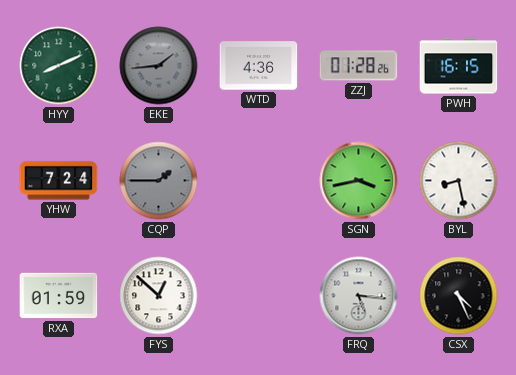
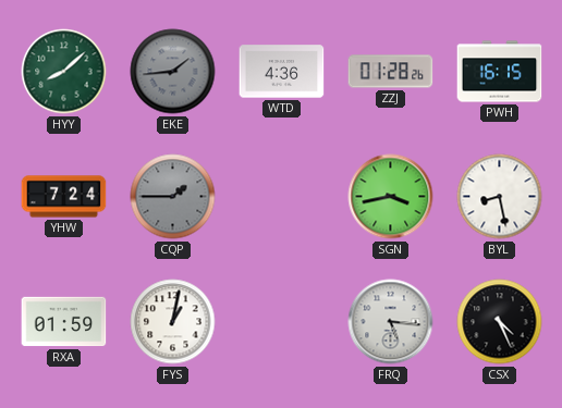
HYY: 8:11 -> 8:08
FYS: 12:52 -> 1:02
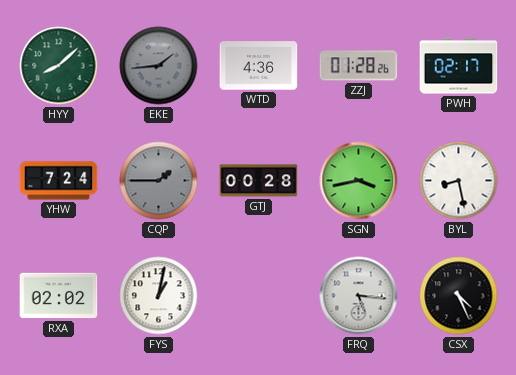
PWH: 16:15 -> 02:17
GTJ: none -> 00:28
RXA: 01:59 -> 02:02
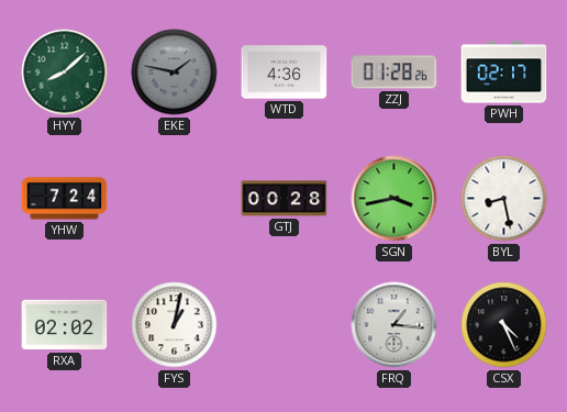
EKE: 1:44 -> 1:47
CQP: 1:45 -> none
FRQ: 5:16 -> 1:16
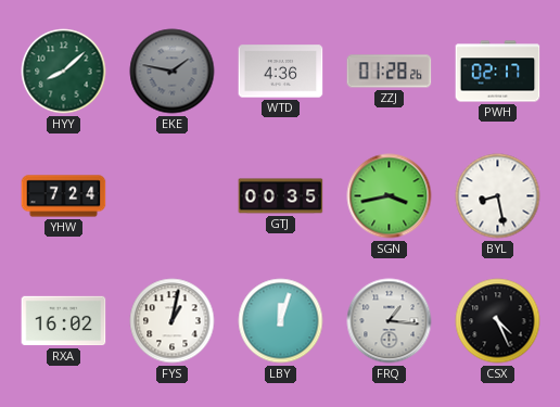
GTJ: 00:28 -> 00:35
RXA: 02:02 -> 16:02
LBY: none -> 12:03
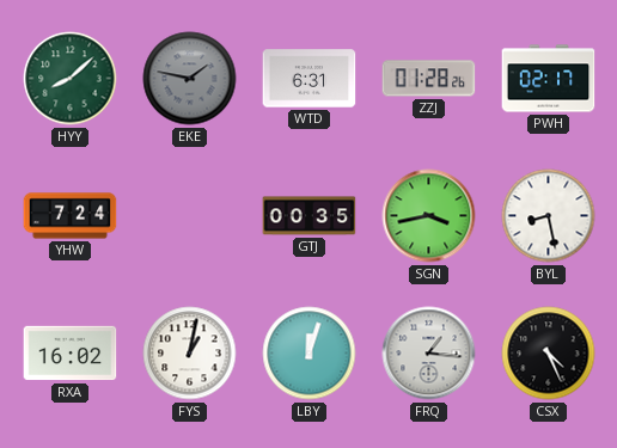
WTD: 4:36 -> 6:31
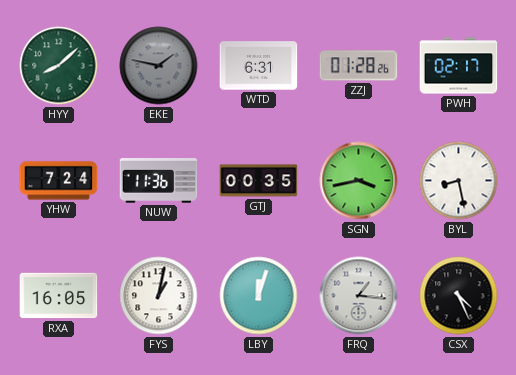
NUW: none -> 11:36
RXA: 16:02 -> 16:05
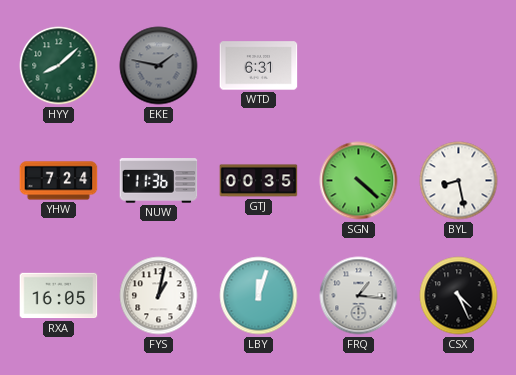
ZZJ: 01:28 -> none
PWH: 02:17 -> none
SGN: 3:43 -> 4:22
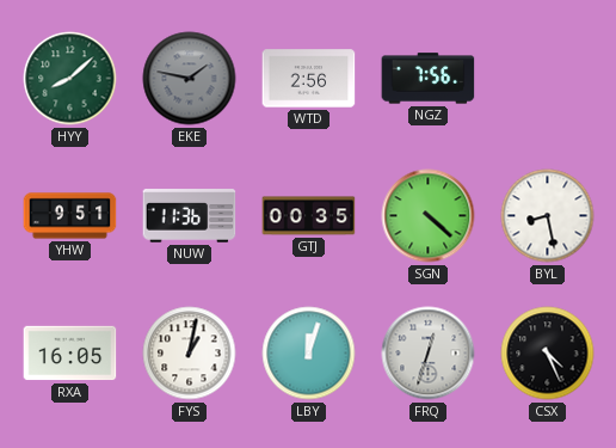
WTD: 6:31 -> 2:56
NGZ: none -> 7:56
YHW: 7:24 -> 9:51
FRQ: 1:16 -> 12:33
